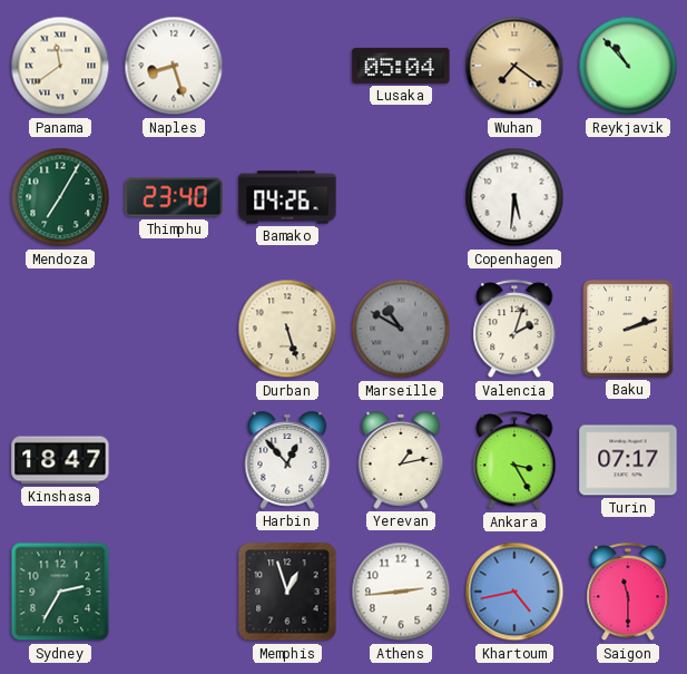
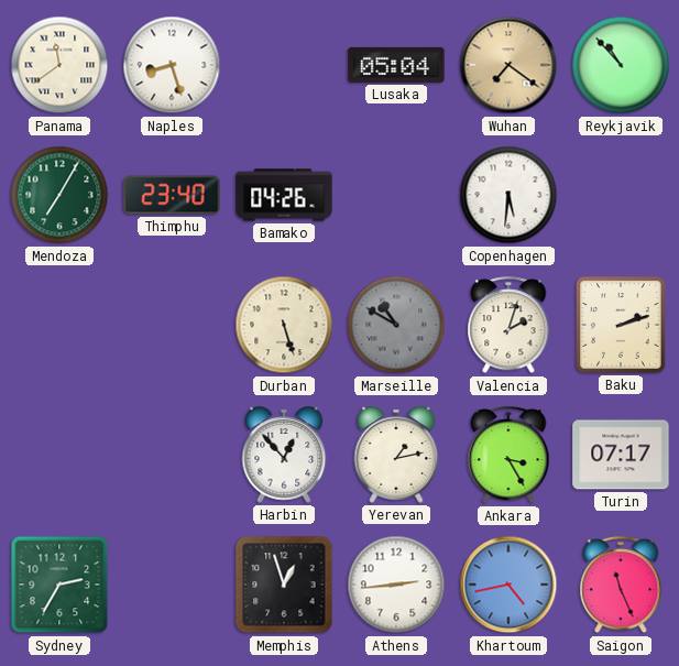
Kinshasa: 18:47 -> none
Saigon: 11:30 -> 11:26
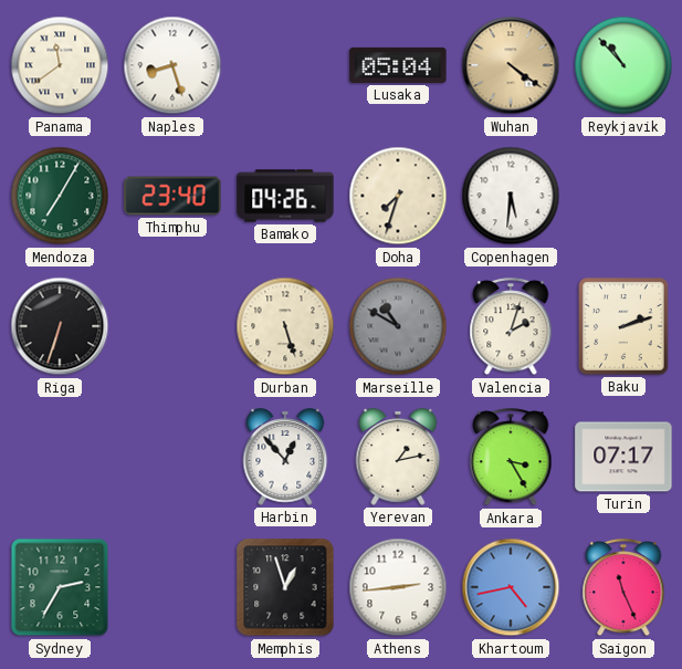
Wuhan: 7:21 -> 4:21
Doha: none -> 7:33
Riga: none -> 6:33
